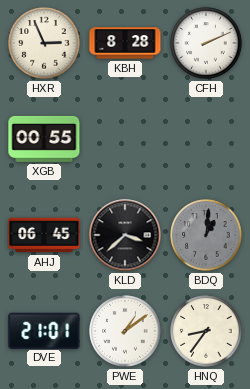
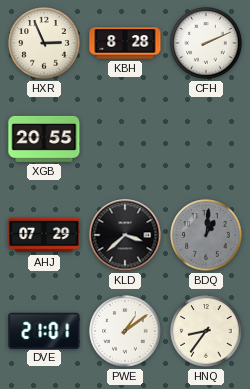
XGB: 00:55 -> 20:55
AHJ: 06:45 -> 07:29
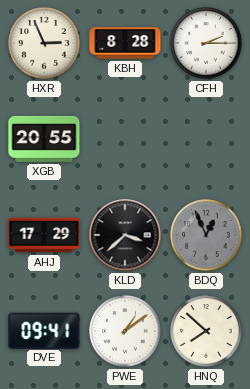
CFH: 2:11 -> 2:15
AHJ: 07:29 -> 17:29
BDQ: 1:01 -> 12:56
DVE: 21:01 -> 09:41
HNQ: 8:36 -> 7:52
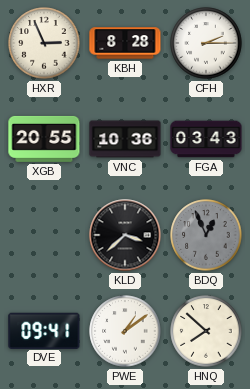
VNC: none -> 10:36
FGA: none -> 03:43
AHJ: 17:29 -> none
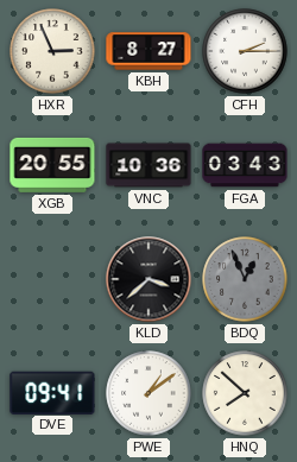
KBH: 8:28 -> 8:27
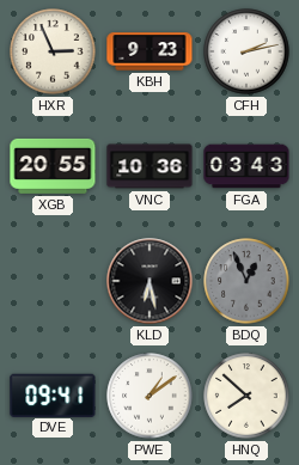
KBH: 8:27 -> 9:23
CFH: 2:15 -> 2:13
KLD: 3:38 -> 6:28
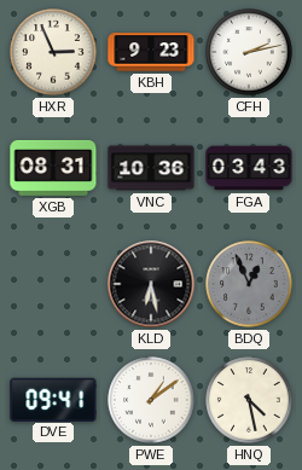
XGB: 20:55 -> 08:31
HNQ: 7:52 -> 4:28
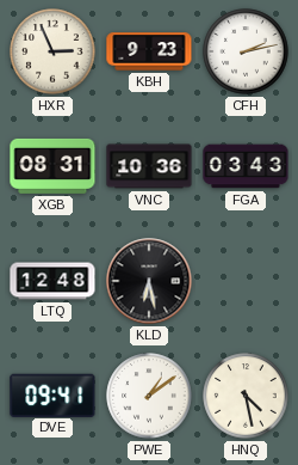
LTQ: none -> 12:48
BDQ: 12:56 -> none
